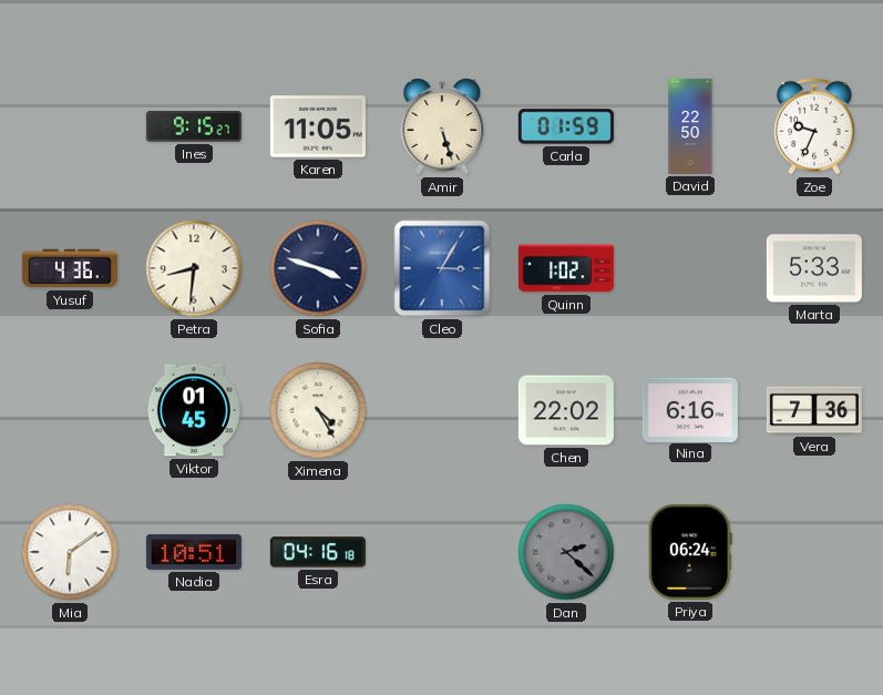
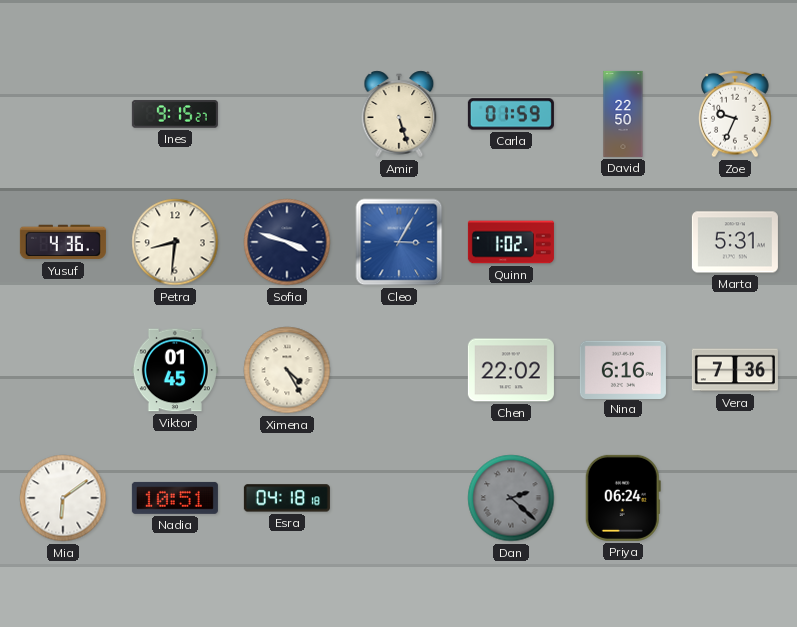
Karen: 11:05 -> none
Marta: 5:33 -> 5:31
Esra: 04:16 -> 04:18
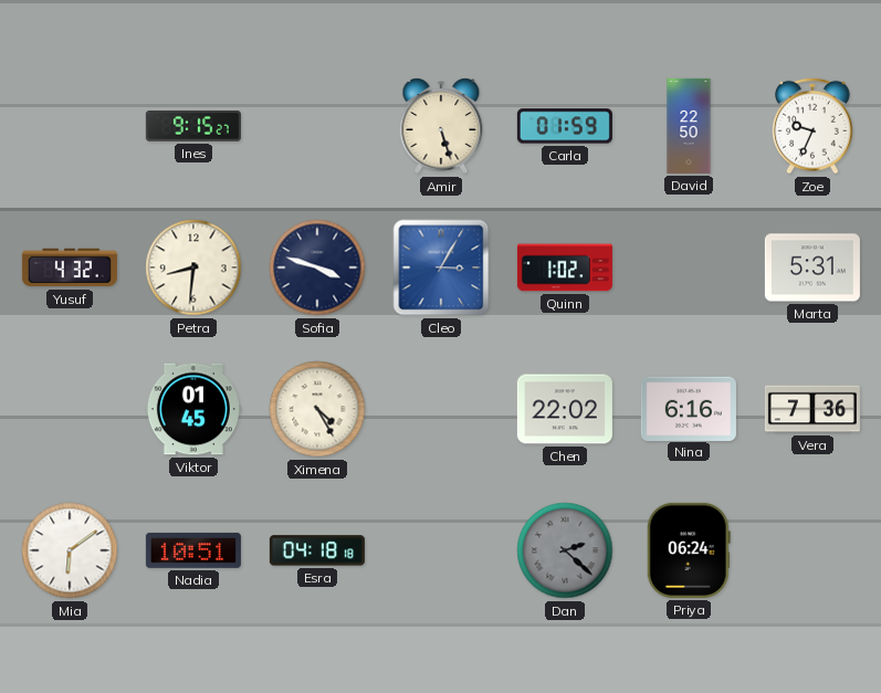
Yusuf: 4:36 -> 4:32
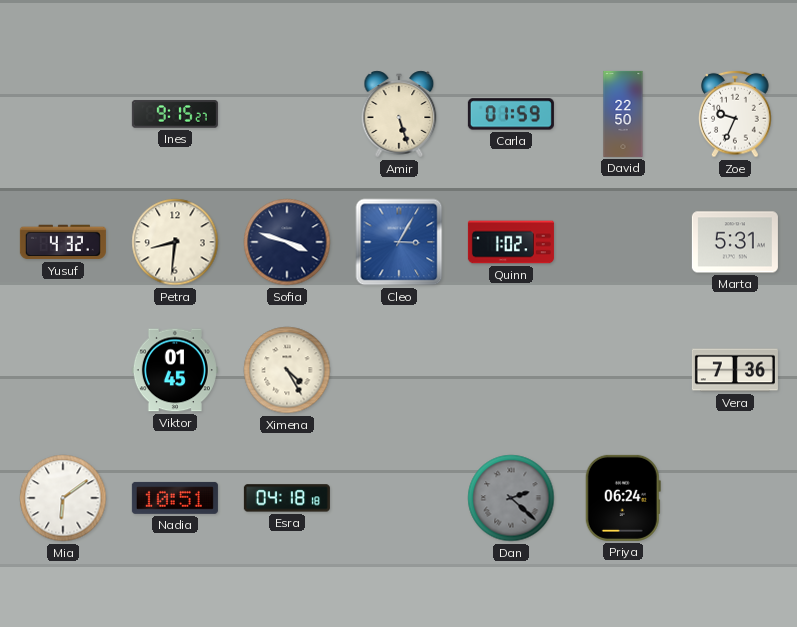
Chen: 22:02 -> none
Nina: 6:16 -> none
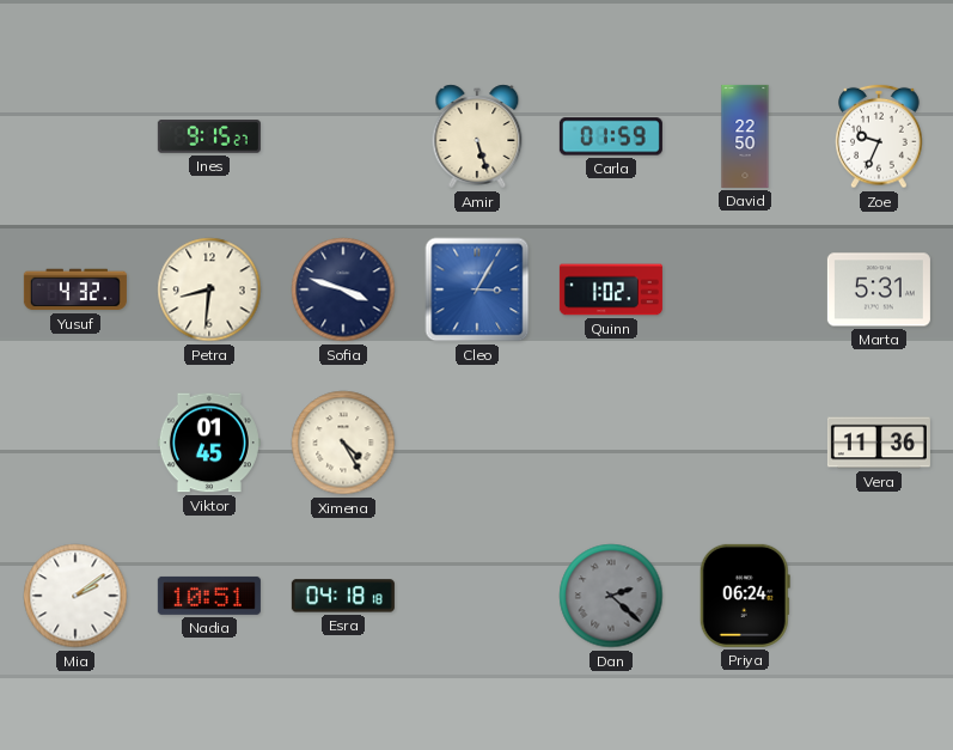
Vera: 7:36 -> 11:36
Mia: 6:09 -> 2:09
